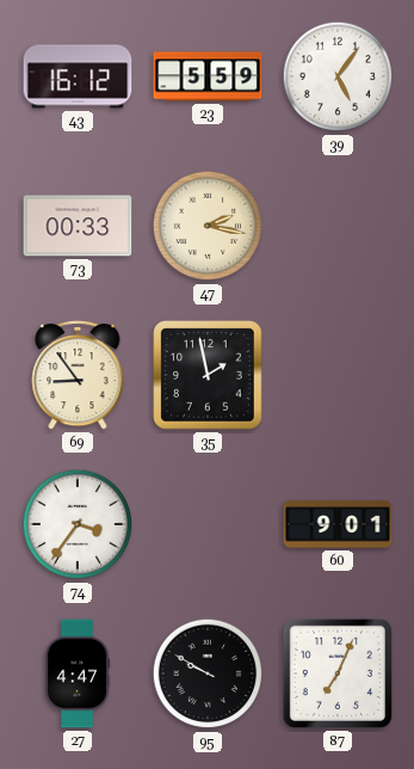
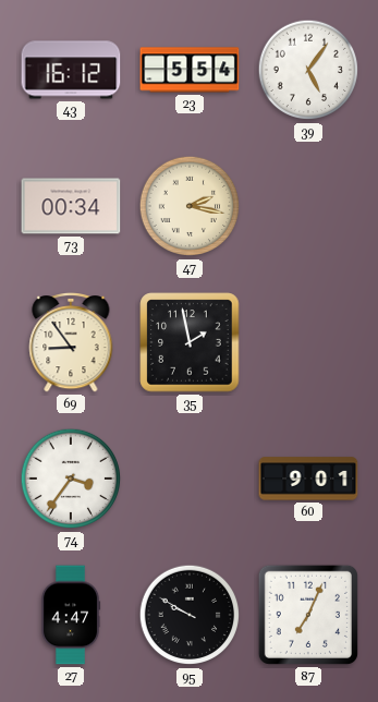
23: 5:59 -> 5:54
73: 00:33 -> 00:34
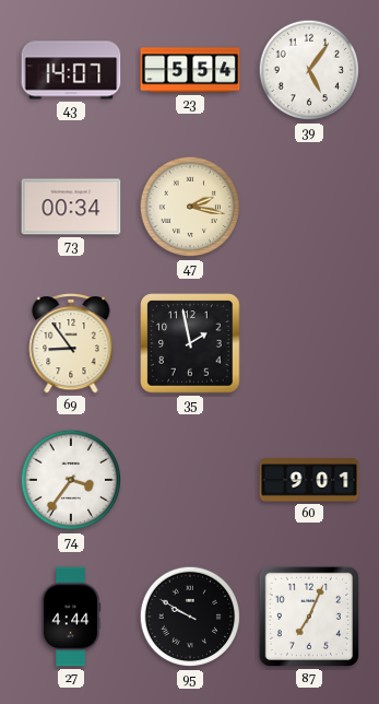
43: 16:12 -> 14:07
27: 4:47 -> 4:44
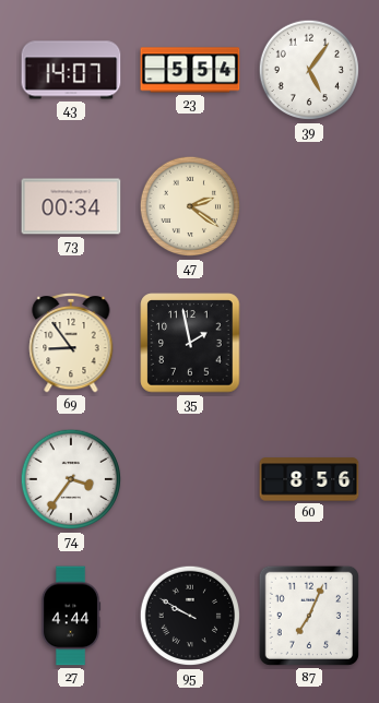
47: 2:17 -> 2:21
60: 9:01 -> 8:56
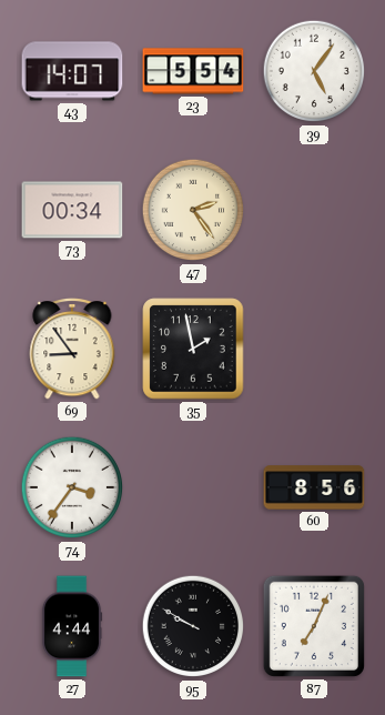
47: 2:21 -> 2:24
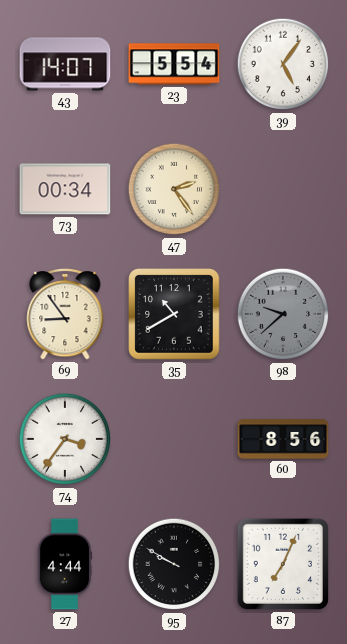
35: 1:58 -> 10:40
98: none -> 9:38
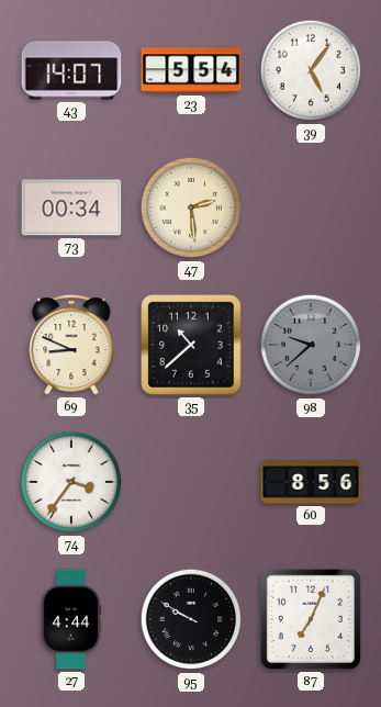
47: 2:24 -> 2:29
69: 8:54 -> 8:49
35: 10:40 -> 10:38
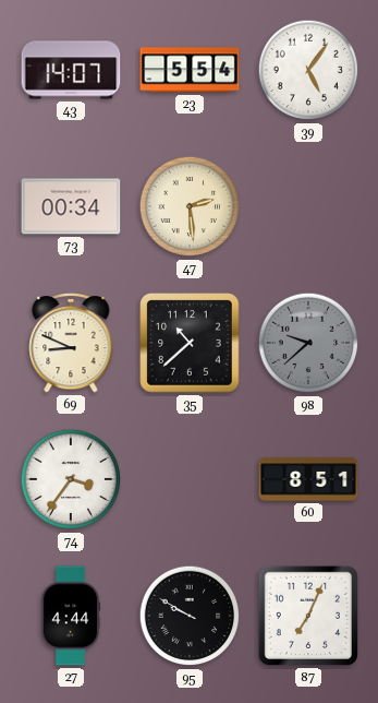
60: 8:56 -> 8:51
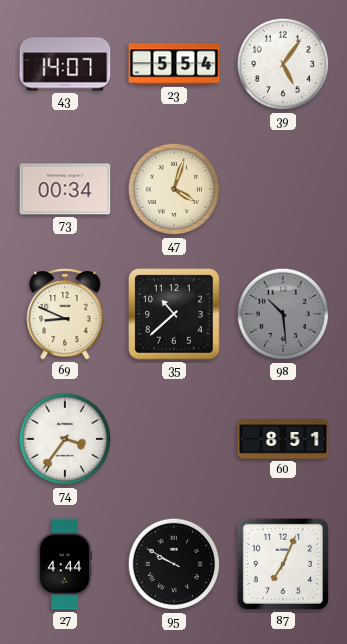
47: 2:29 -> 4:03
98: 9:38 -> 10:29
